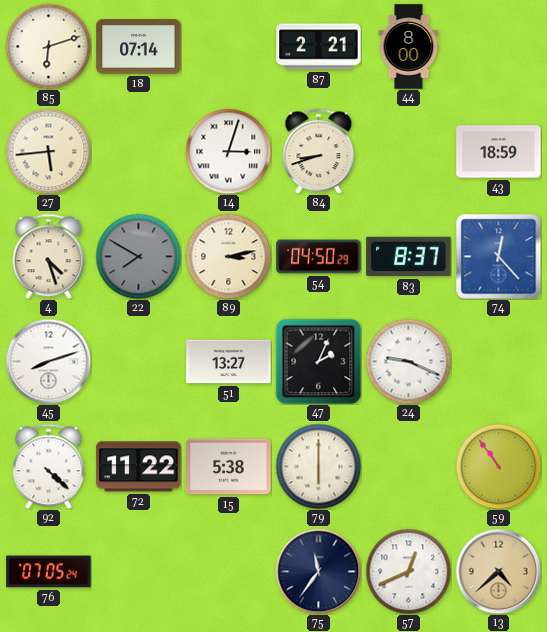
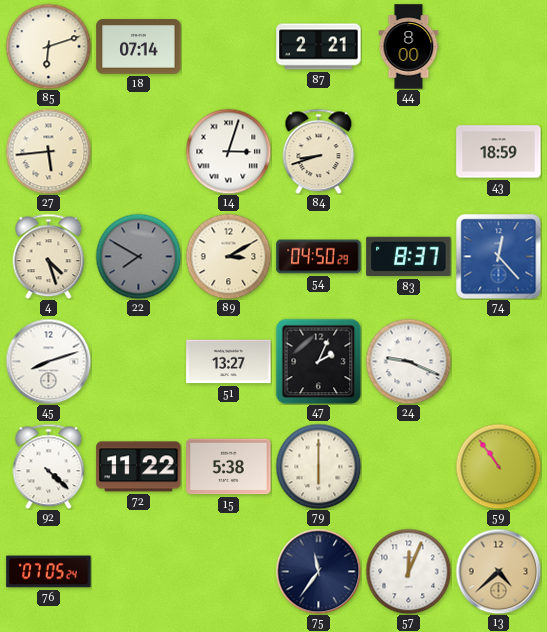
89: 3:13 -> 3:10
57: 12:41 -> 12:04
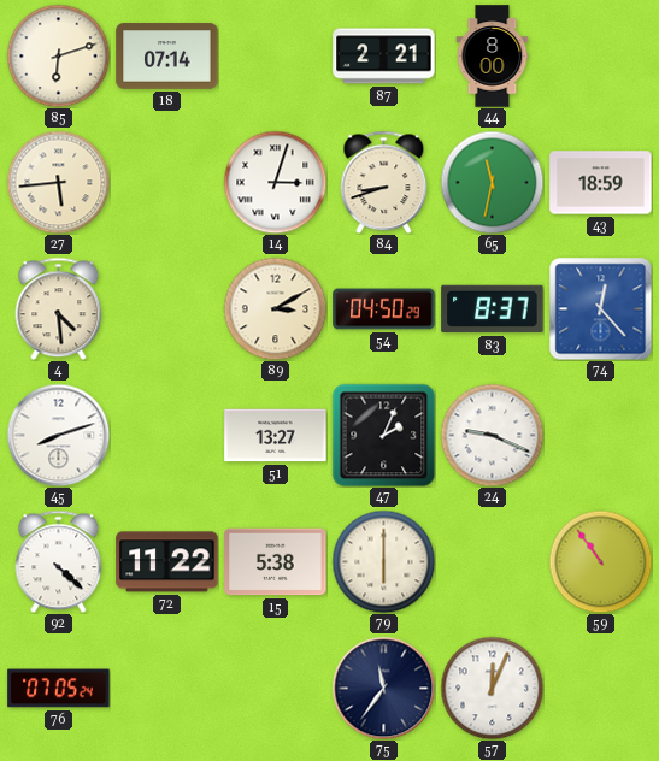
65: none -> 11:32
4: 4:27 -> 4:29
22: 7:50 -> none
13: 4:38 -> none
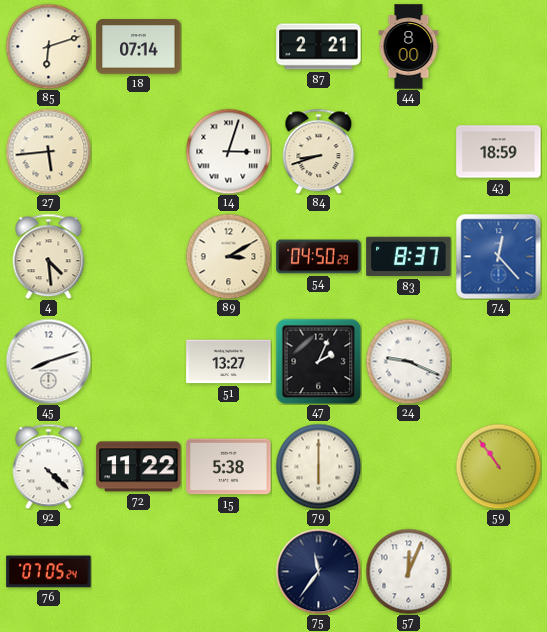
65: 11:32 -> none
